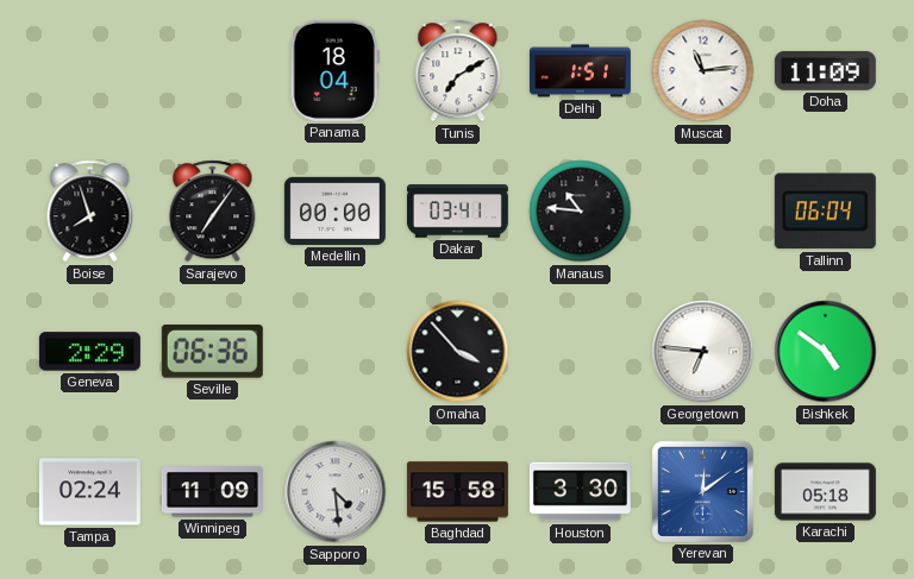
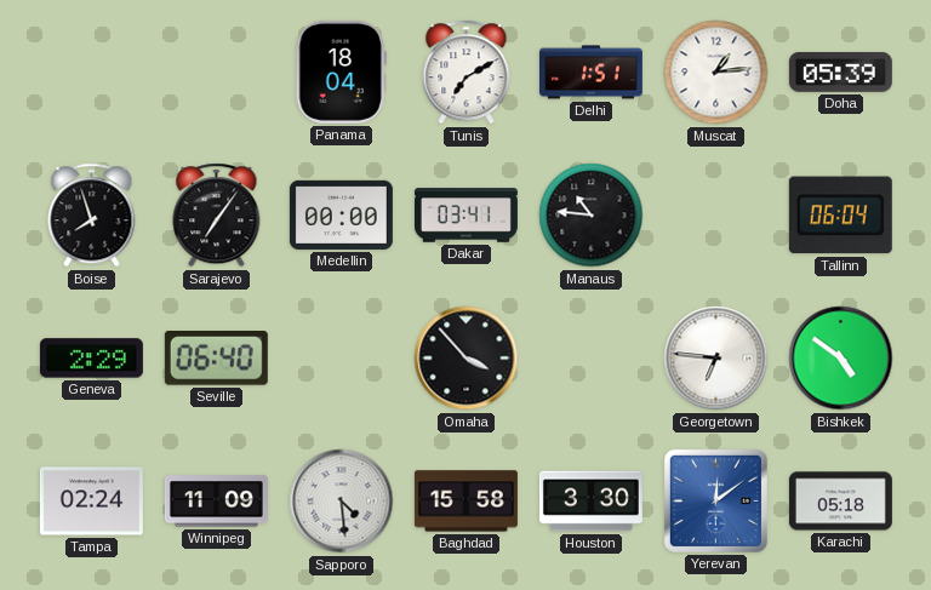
Muscat: 11:14 -> 1:14
Doha: 11:09 -> 05:39
Seville: 06:36 -> 06:40
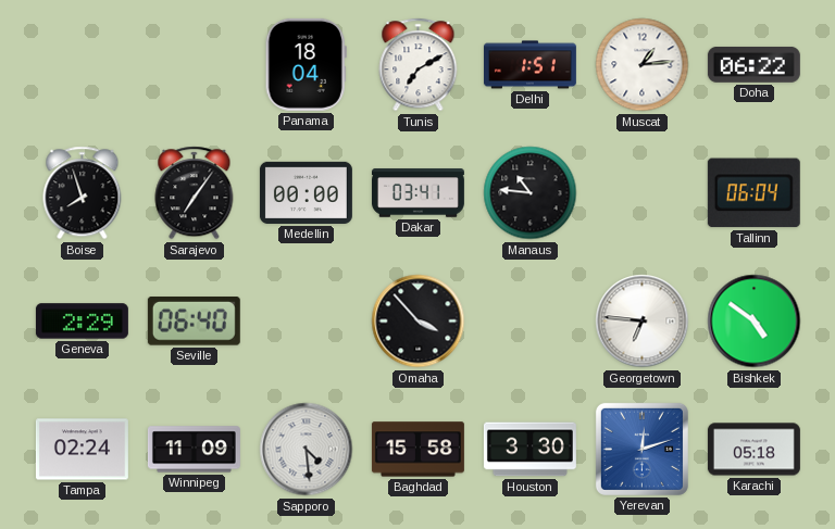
Doha: 05:39 -> 06:22
Yerevan: 12:09 -> 12:12
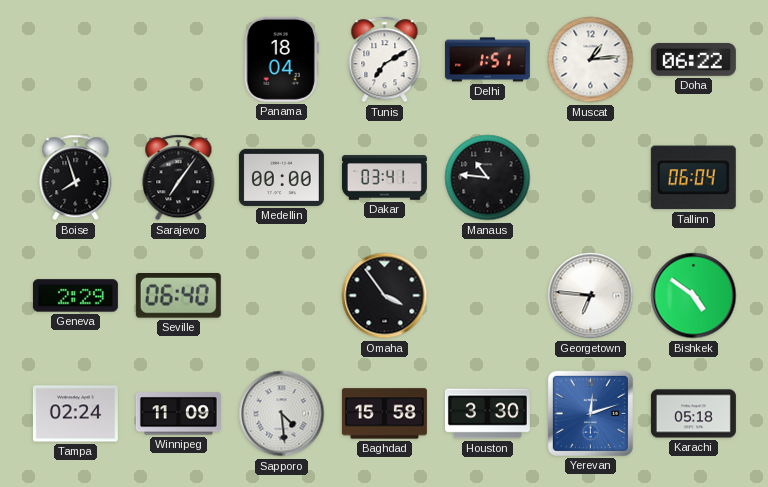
Omaha: 3:53 -> 3:54
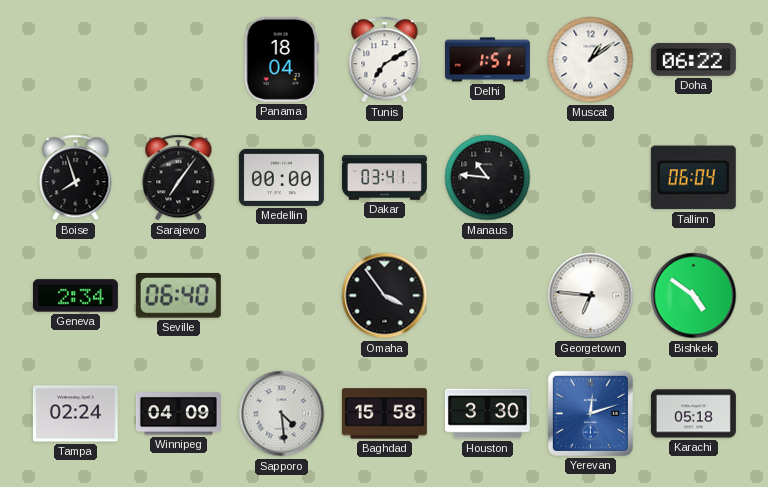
Muscat: 1:14 -> 1:09
Geneva: 2:29 -> 2:34
Winnipeg: 11:09 -> 04:09
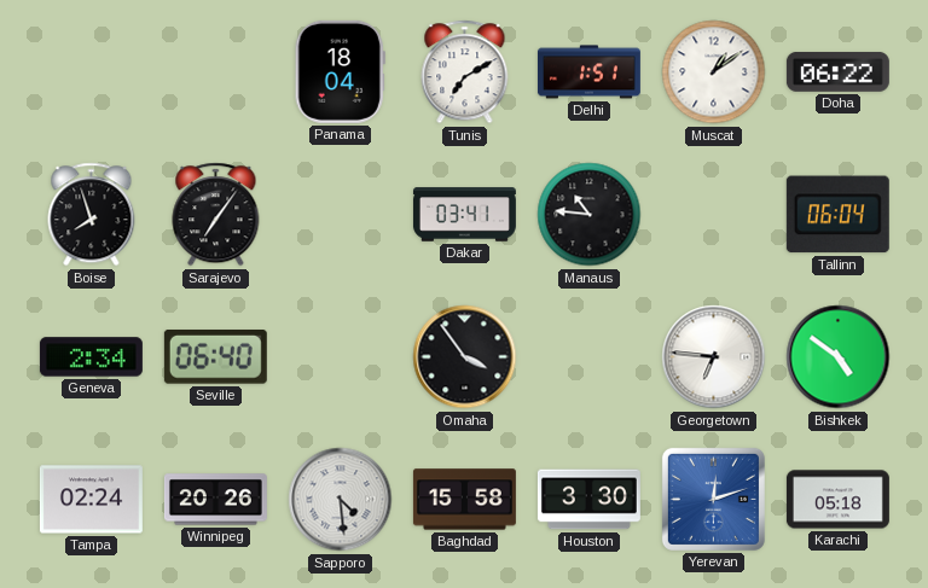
Medellin: 00:00 -> none
Winnipeg: 04:09 -> 20:26
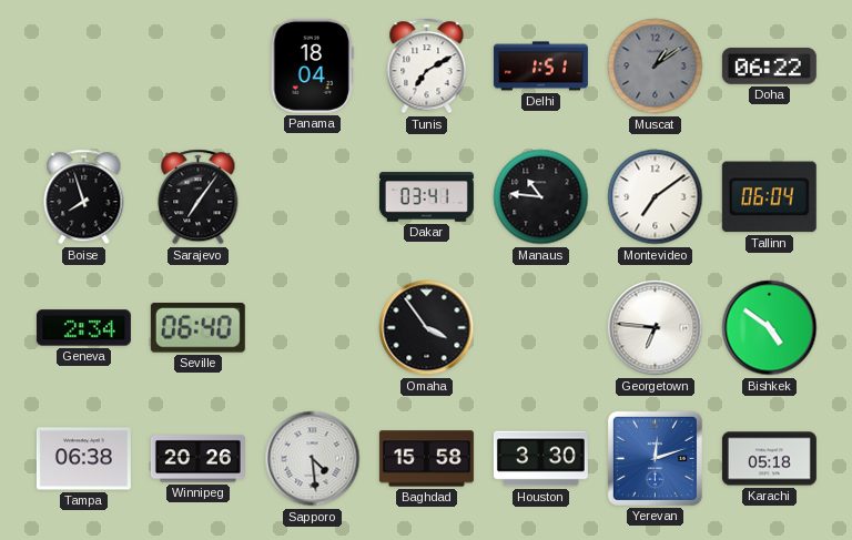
Muscat dial: white -> grey
Montevideo: none -> 7:09
Tampa: 02:24 -> 06:38
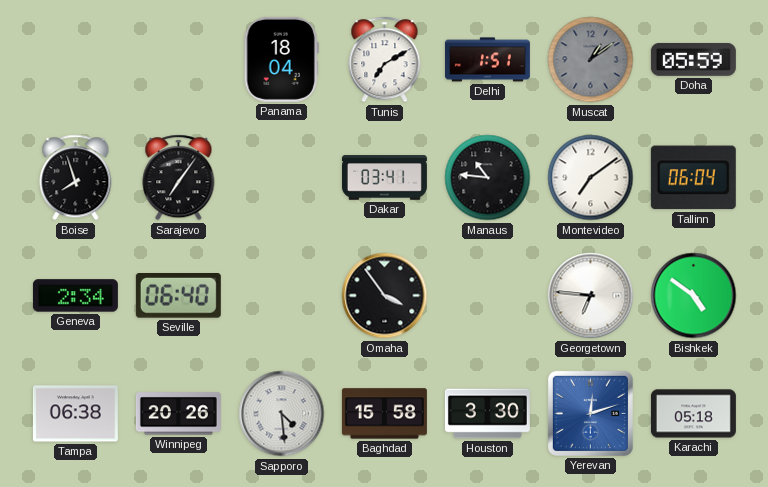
Doha: 06:22 -> 05:59
